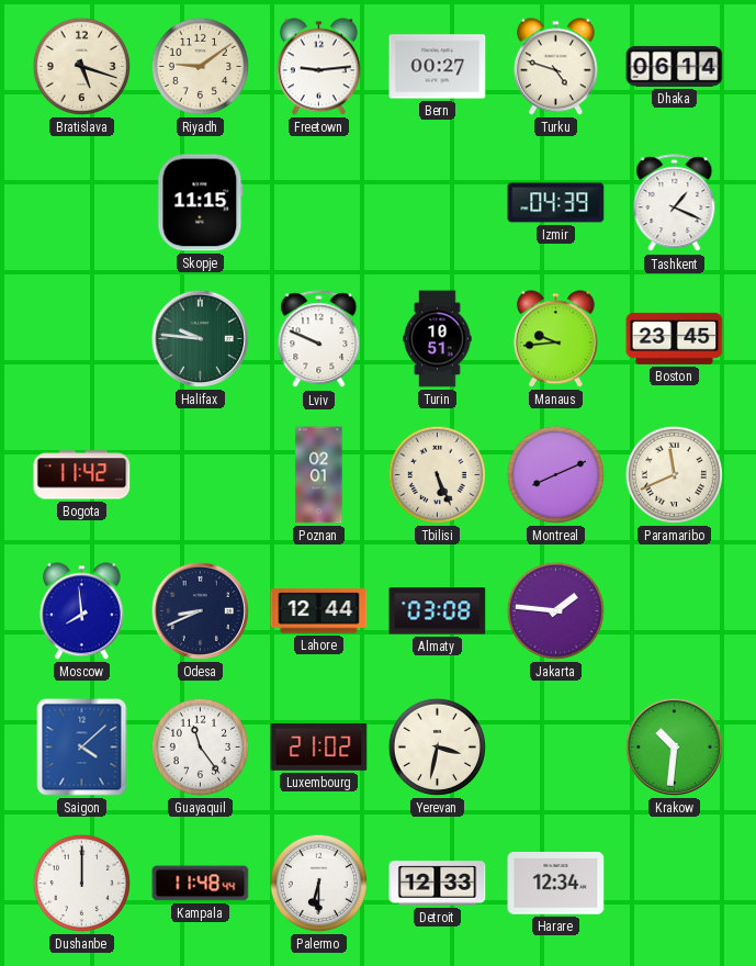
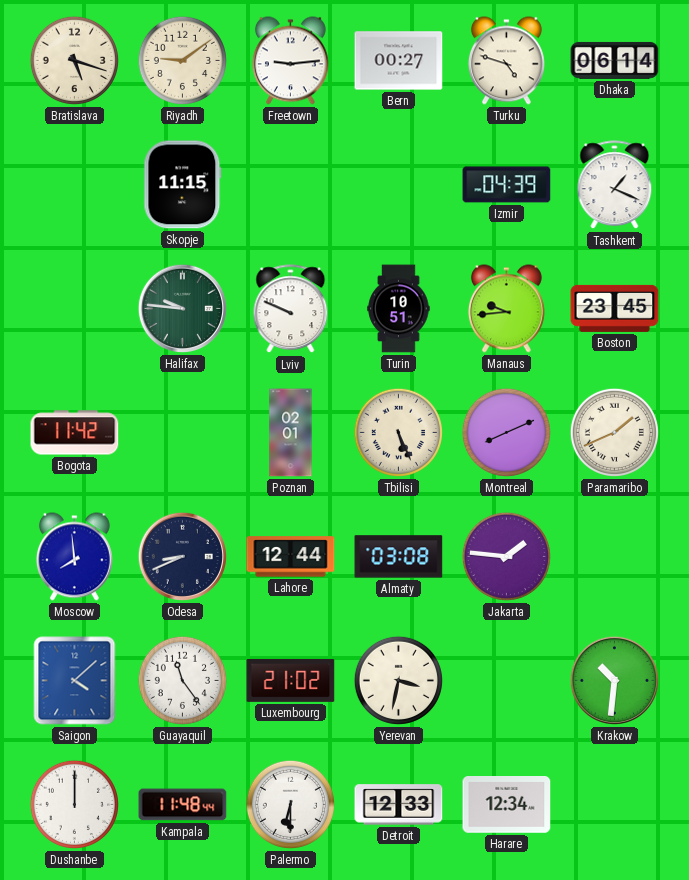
Paramaribo: 11:41 -> 1:41
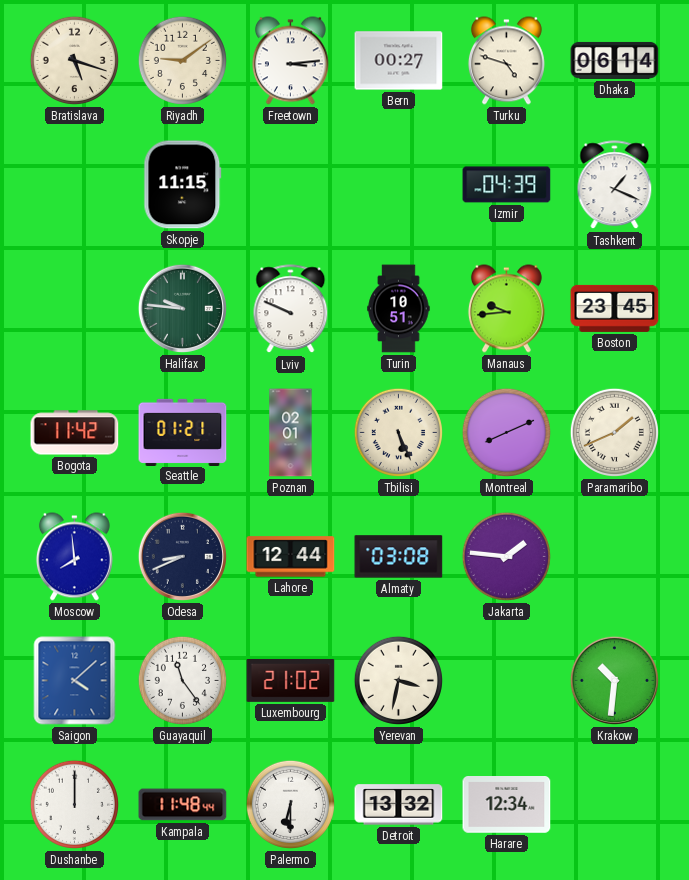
Freetown: 9:14 -> 3:14
Seattle: none -> 01:21
Detroit: 12:33 -> 13:32
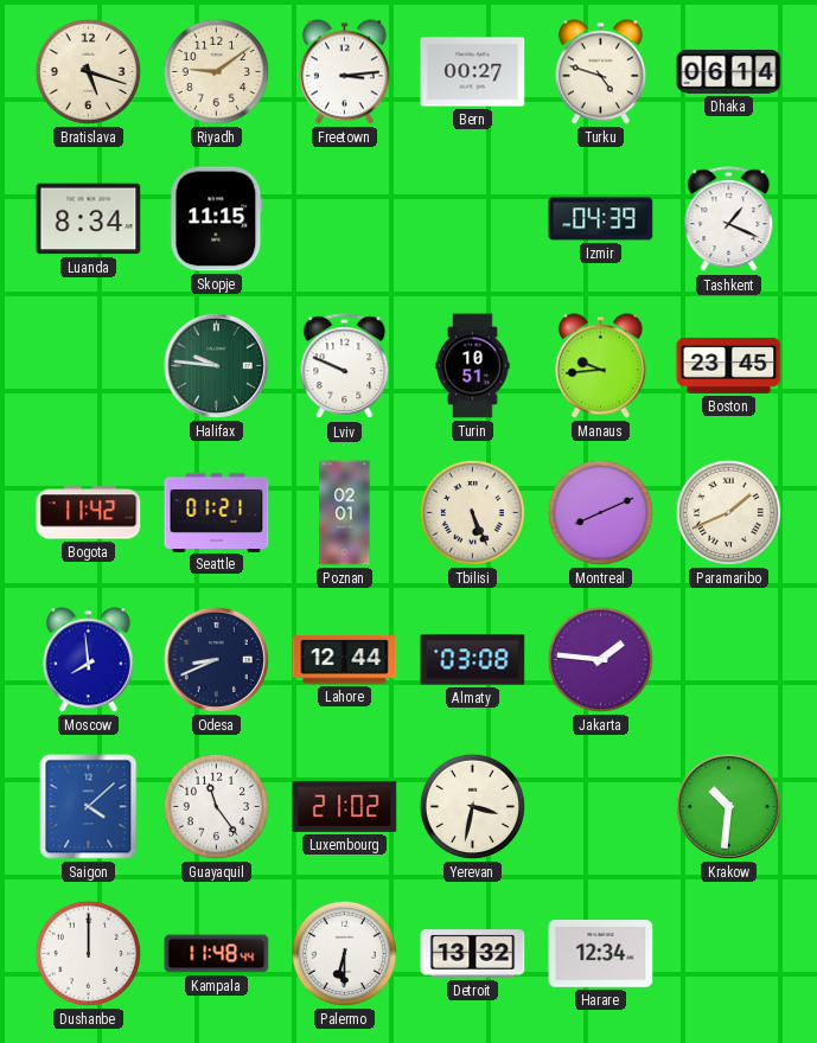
Luanda: none -> 8:34
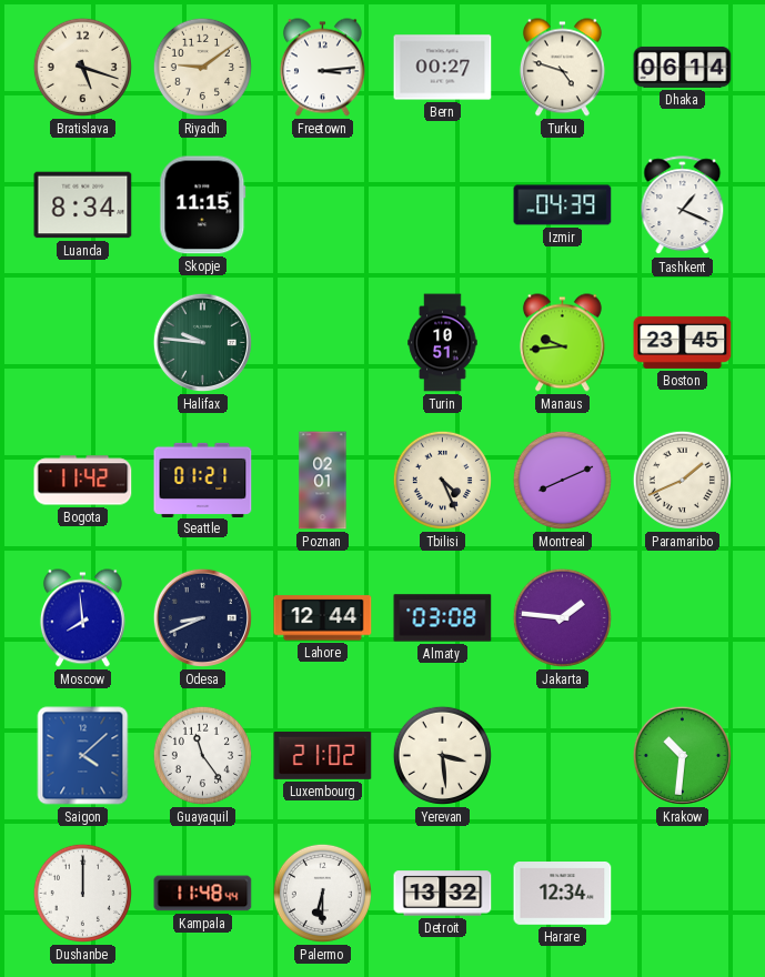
Lviv: 9:49 -> none
Tbilisi: 5:26 -> 4:26
Yerevan: 3:32 -> 3:29
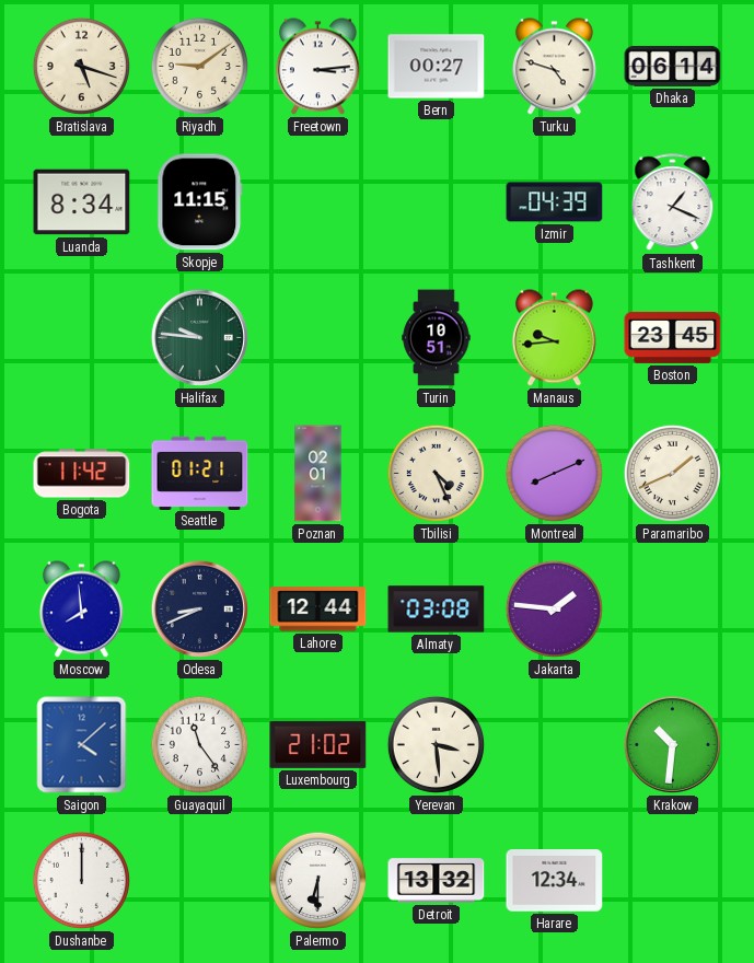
Kampala: 11:48 -> none
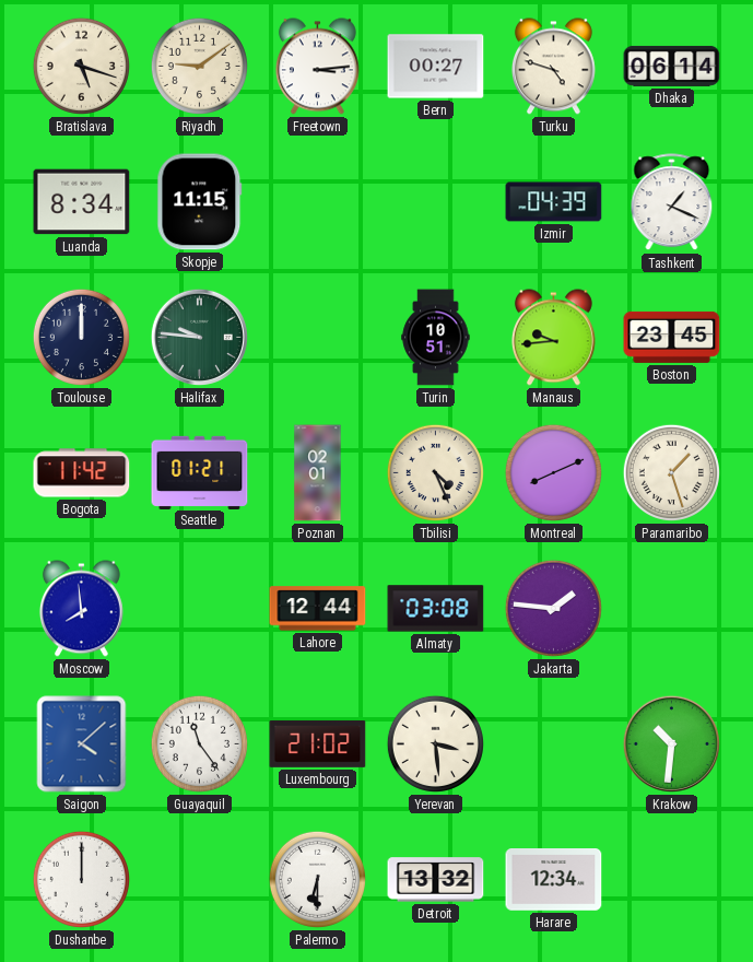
Toulouse: none -> 12:00
Paramaribo: 1:41 -> 1:27
Odesa: 8:41 -> none
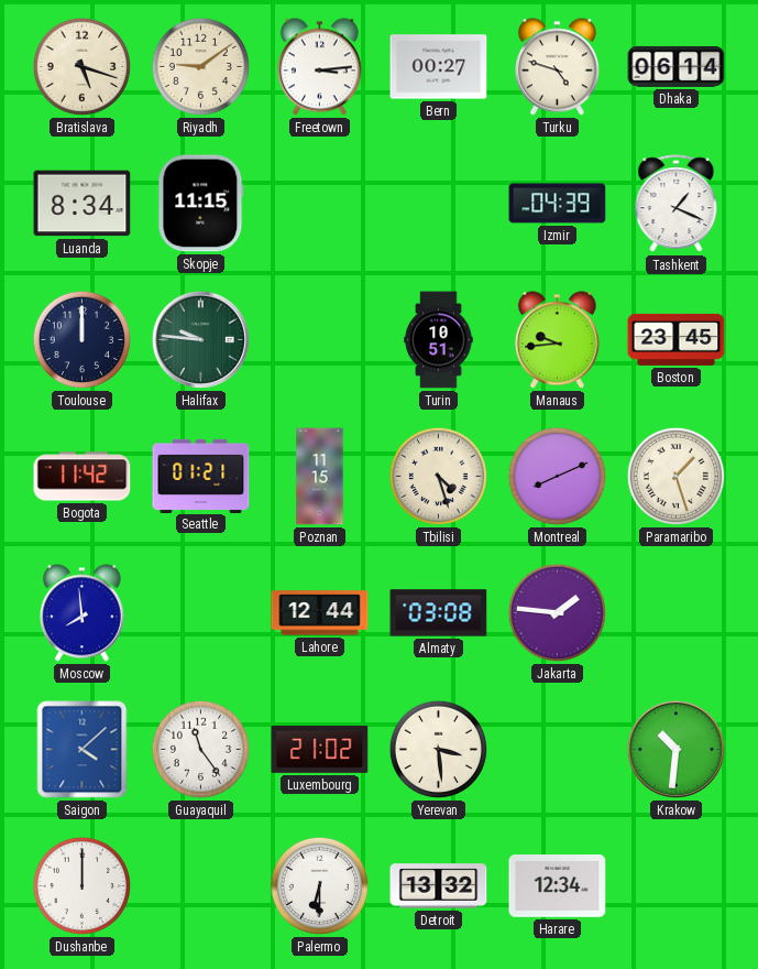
Poznan: 02:01 -> 11:15
Tbilisi: 4:26 -> 4:27
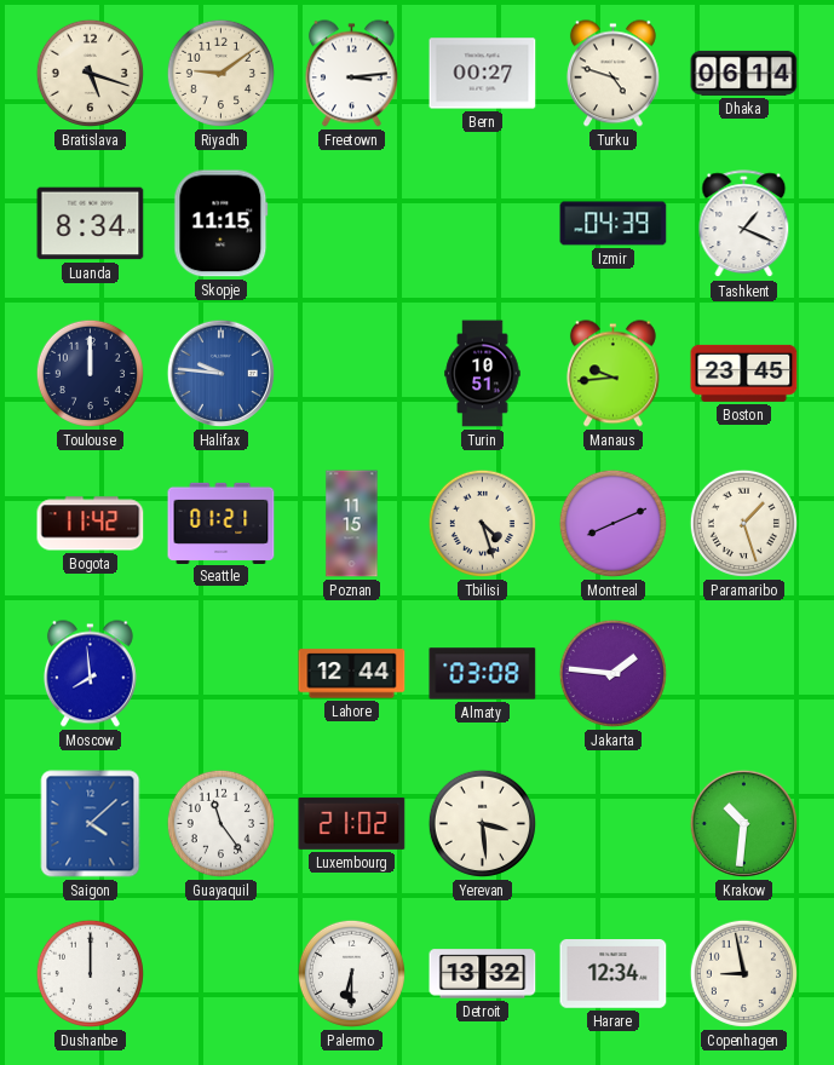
Halifax dial: green -> blue
Copenhagen: none -> 8:58
